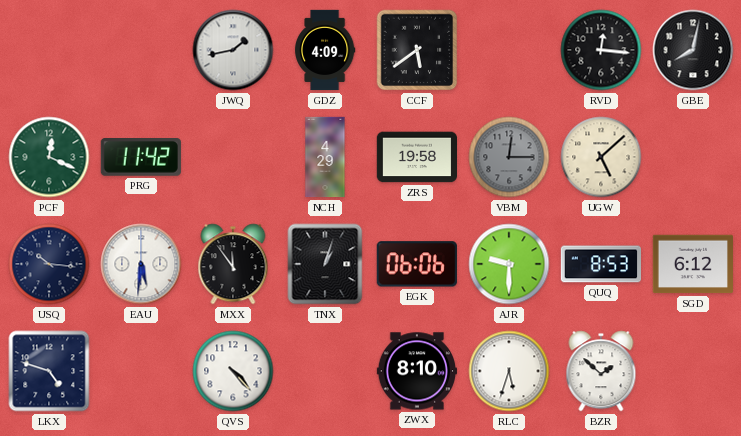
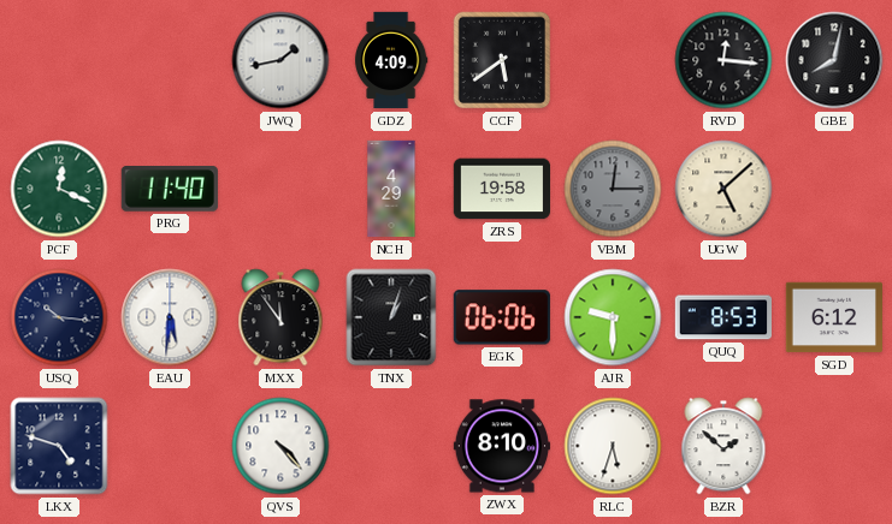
PRG: 11:42 -> 11:40
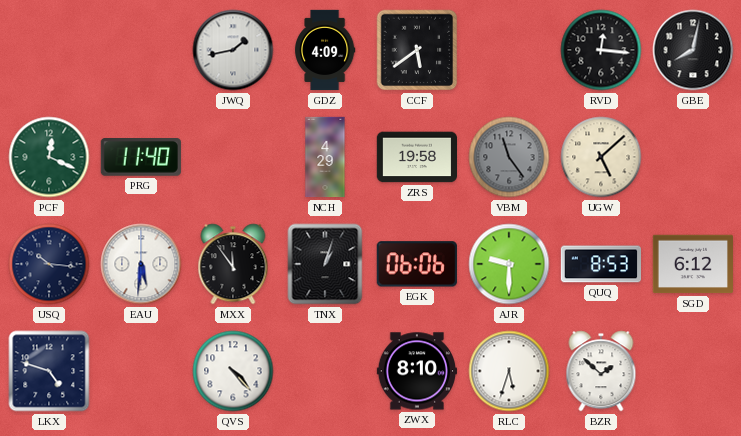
VBM: 12:15 -> 11:24
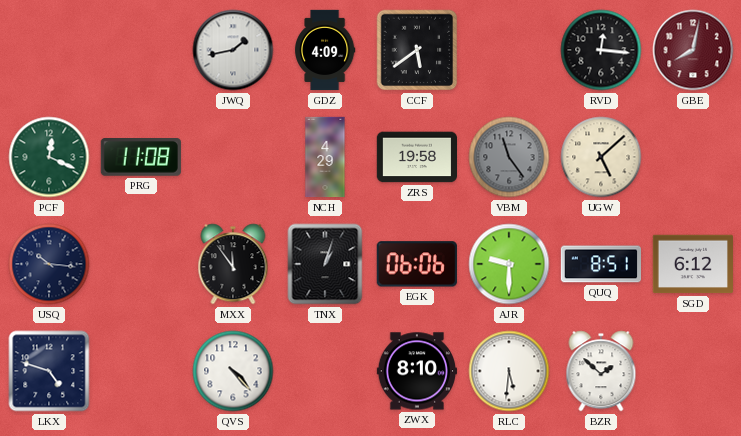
GBE dial: black -> burgundy
PRG: 11:40 -> 11:08
EAU: 5:31 -> none
QUQ: 8:53 -> 8:51
RLC: 5:33 -> 5:31
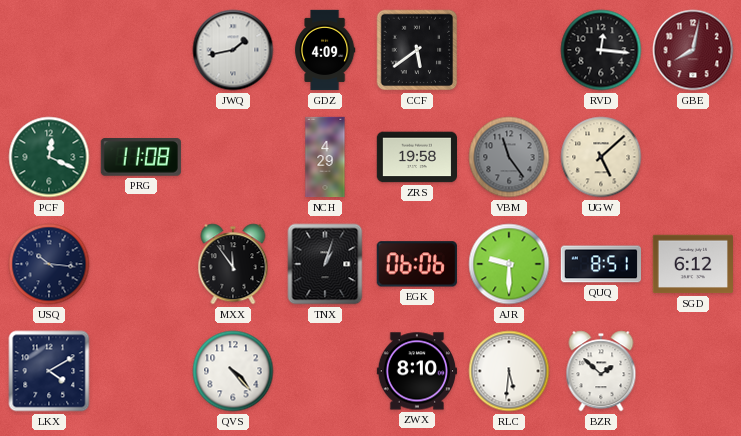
LKX: 4:48 -> 4:10
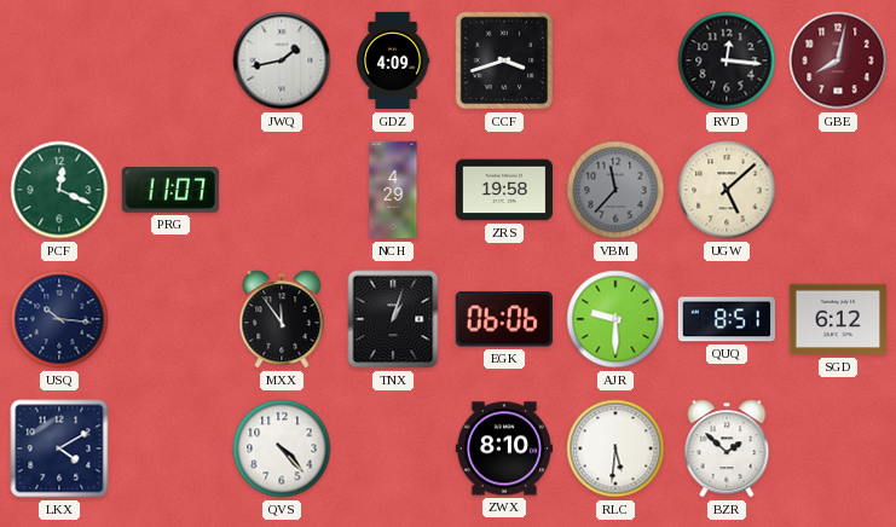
CCF: 5:39 -> 3:42
PRG: 11:08 -> 11:07
VBM: 11:24 -> 11:37
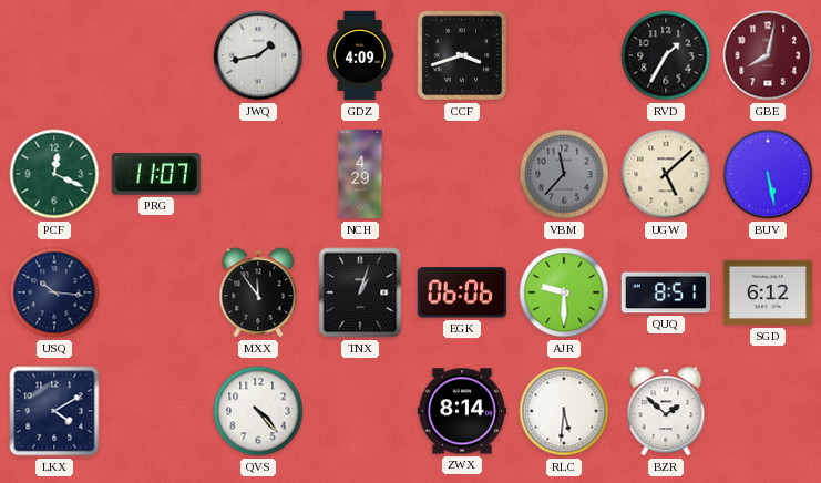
RVD: 12:16 -> 1:35
ZRS: 19:58 -> none
BUV: none -> 5:28
ZWX: 8:10 -> 8:14
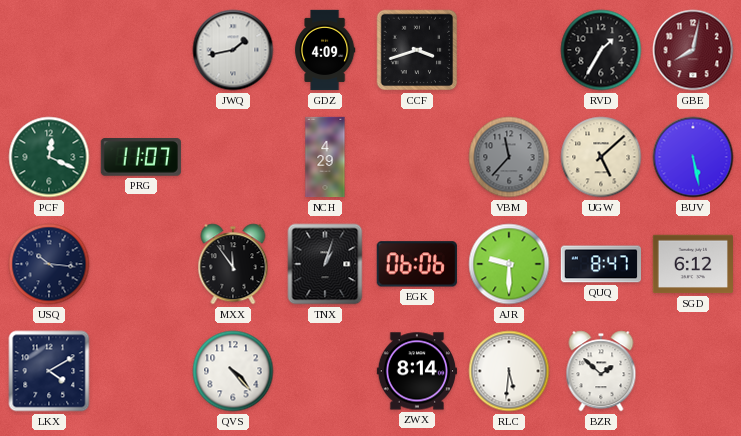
QUQ: 8:51 -> 8:47
